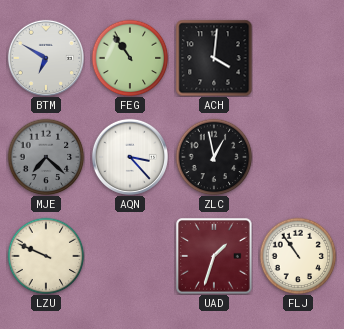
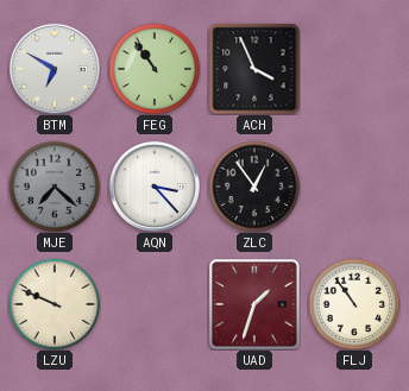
ACH: 4:01 -> 3:56
ZLC: 12:58 -> 12:54
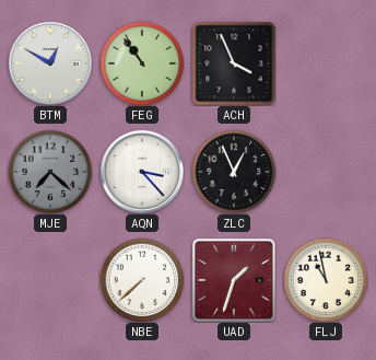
BTM: 6:50 -> 12:50
ZLC: 12:54 -> 12:56
LZU: 9:49 -> none
NBE: none -> 7:38
FLJ: 10:54 -> 10:58
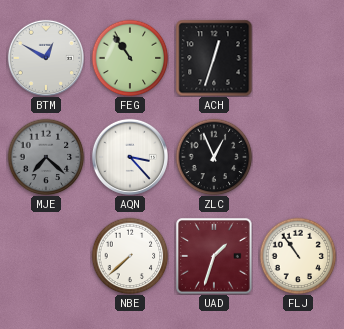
ACH: 3:56 -> 12:33
FLJ: 10:58 -> 10:54
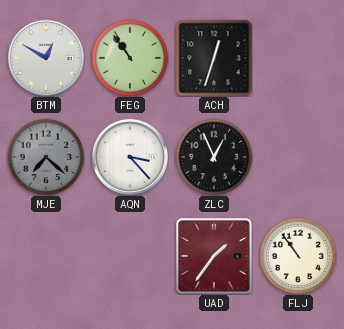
NBE: 7:38 -> none
UAD: 1:33 -> 1:36
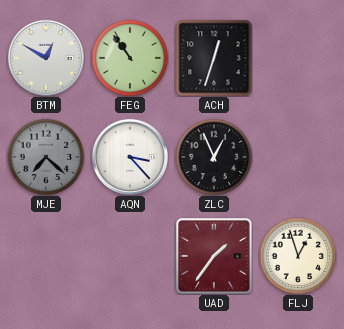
FLJ: 10:54 -> 12:57
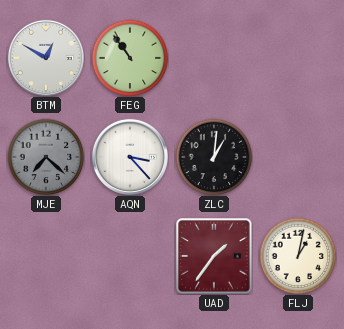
ACH: 12:33 -> none
ZLC: 12:56 -> 1:01
FLJ: 12:57 -> 1:02
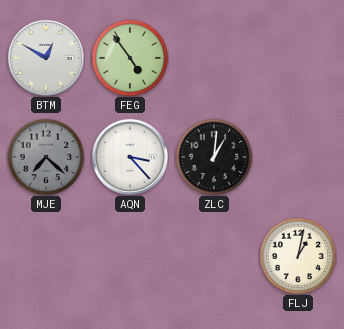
FEG: 10:54 -> 4:54
UAD: 1:36 -> none
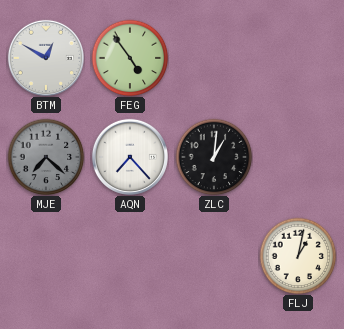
AQN: 3:23 -> 7:23
